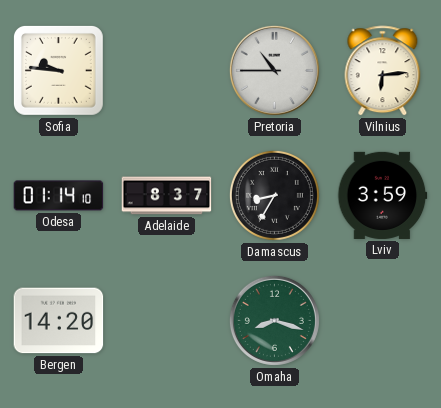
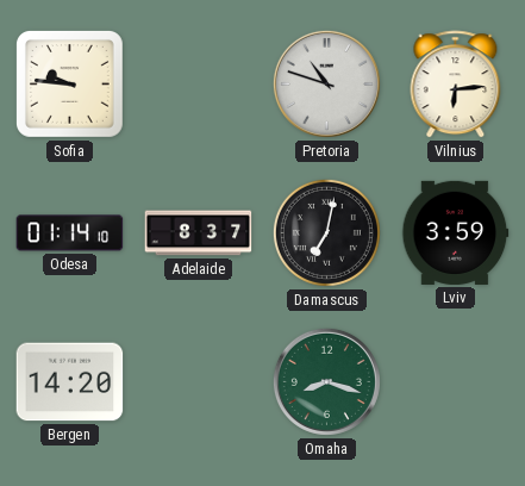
Pretoria: 10:45 -> 10:48
Damascus: 8:35 -> 7:02
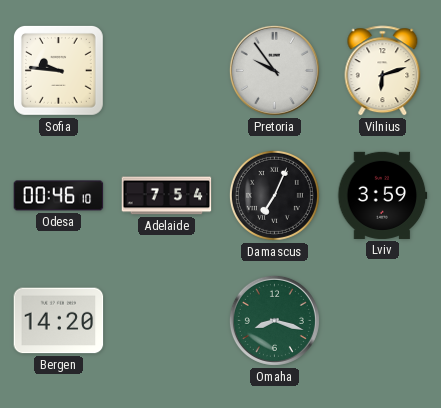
Pretoria: 10:48 -> 9:54
Vilnius: 6:14 -> 6:12
Odesa: 01:14 -> 00:46
Adelaide: 8:37 -> 7:54
Damascus: 7:02 -> 7:04
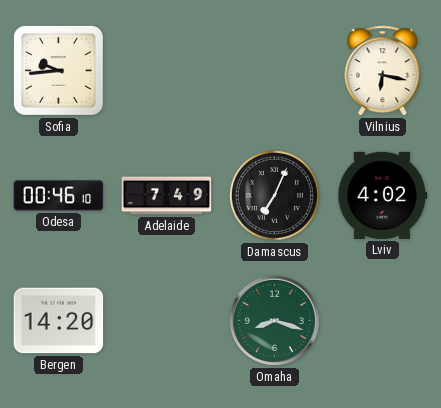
Sofia: 9:46 -> 9:44
Pretoria: 9:54 -> none
Vilnius: 6:12 -> 6:17
Adelaide: 7:54 -> 7:49
Lviv: 3:59 -> 4:02
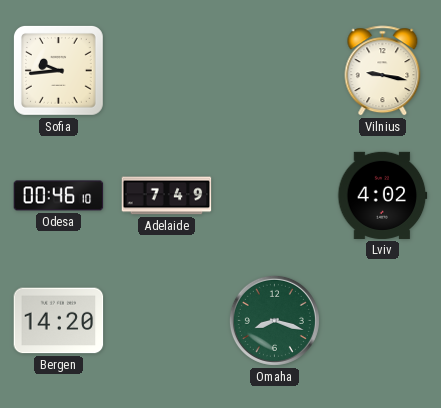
Vilnius: 6:17 -> 9:17
Damascus: 7:04 -> none
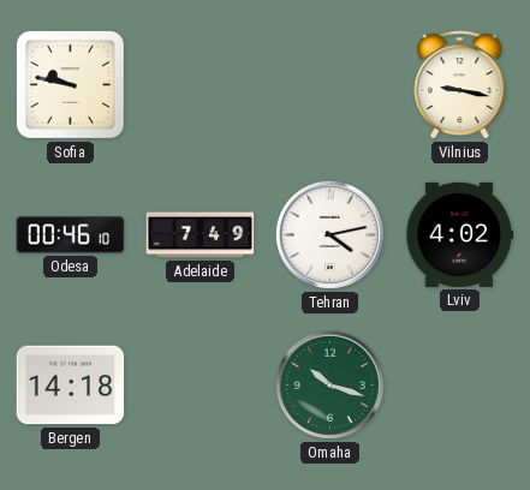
Sofia: 9:44 -> 9:47
Tehran: none -> 4:13
Bergen: 14:20 -> 14:18
Omaha: 8:18 -> 10:18
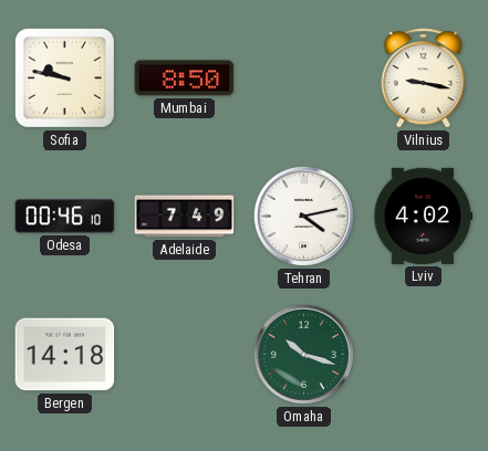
Mumbai: none -> 8:50
